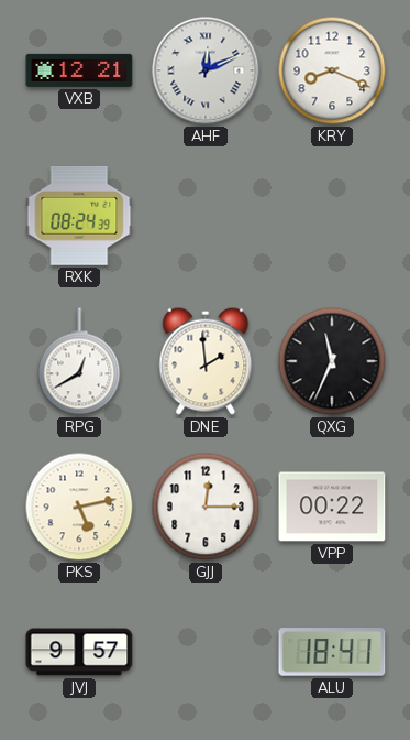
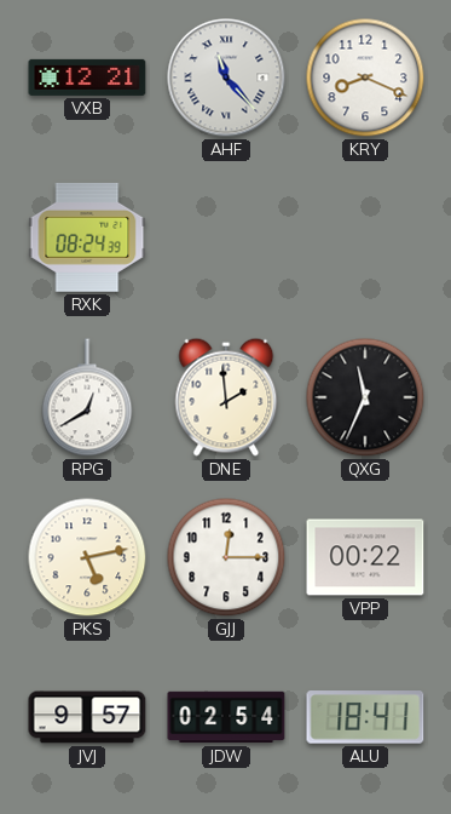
AHF: 12:11 -> 11:23
JDW: none -> 02:54
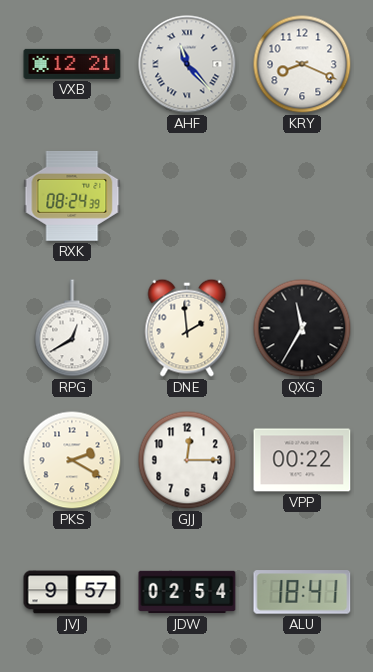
QXG: 11:34 -> 11:35
PKS: 5:13 -> 2:20
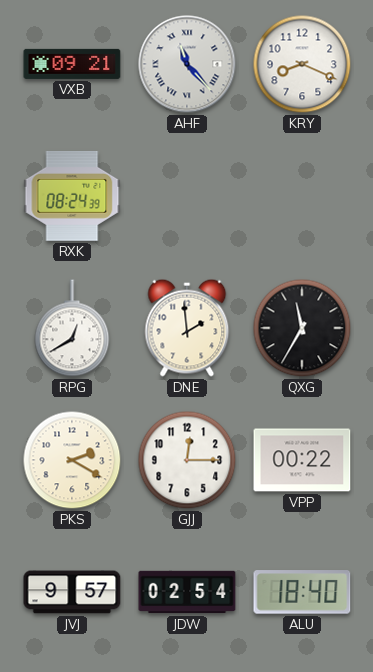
VXB: 12:21 -> 09:21
ALU: 18:41 -> 18:40
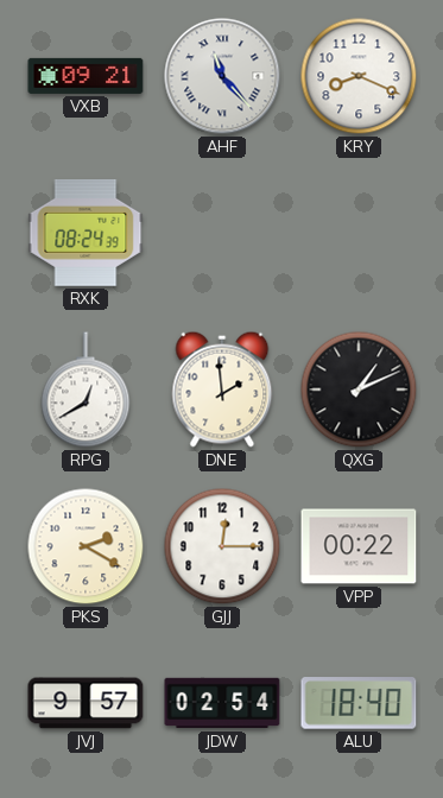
QXG: 11:35 -> 1:11
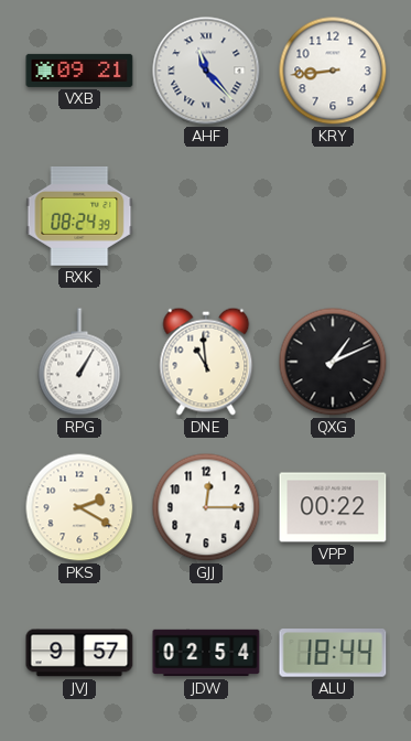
KRY: 8:19 -> 8:44
RPG: 12:40 -> 1:05
DNE: 1:59 -> 10:59
ALU: 18:40 -> 18:44
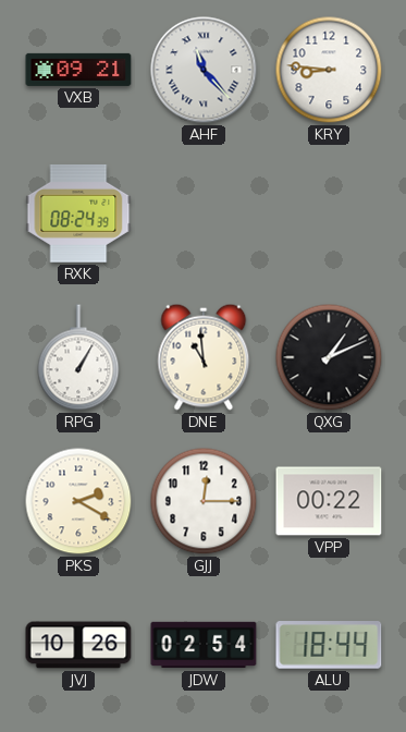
KRY: 8:44 -> 8:46
JVJ: 9:57 -> 10:26
